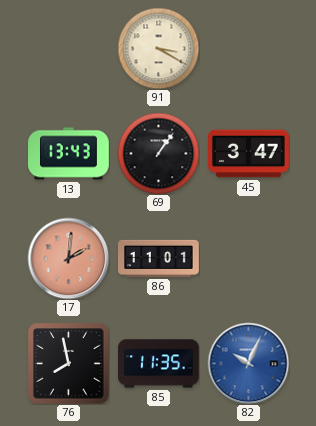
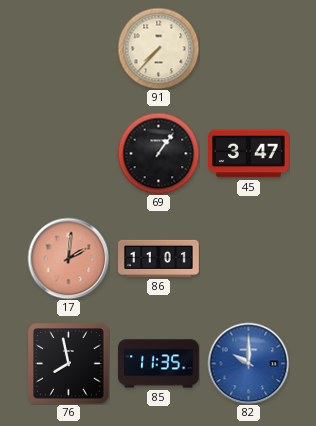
91: 3:20 -> 7:37
13: 13:43 -> none
82: 10:04 -> 10:00
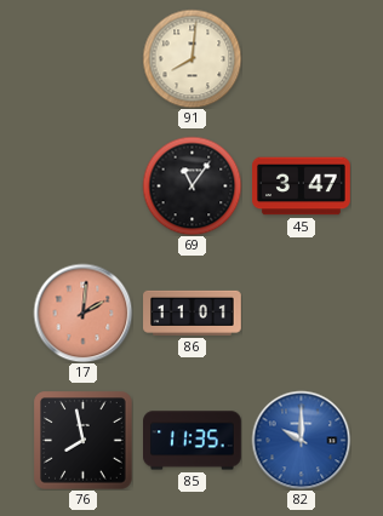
91: 7:37 -> 8:01
69: 1:06 -> 11:06
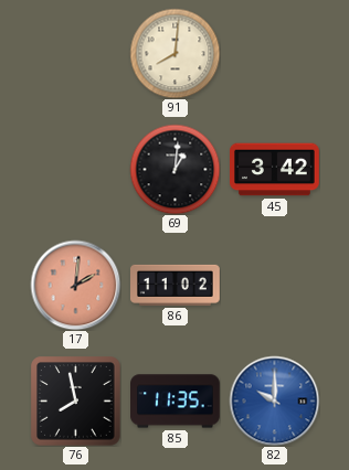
69: 11:06 -> 1:01
45: 3:47 -> 3:42
86: 11:01 -> 11:02
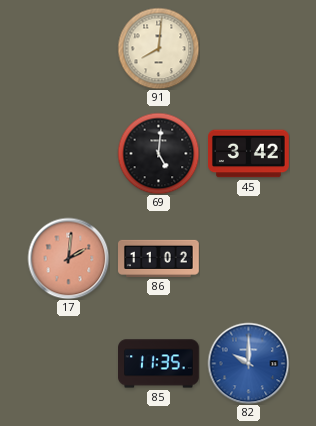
69: 1:01 -> 5:01
76: 7:58 -> none
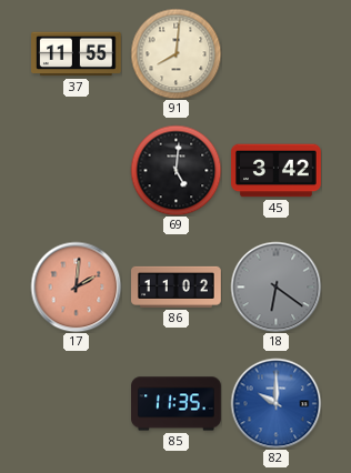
37: none -> 11:55
18: none -> 6:21
